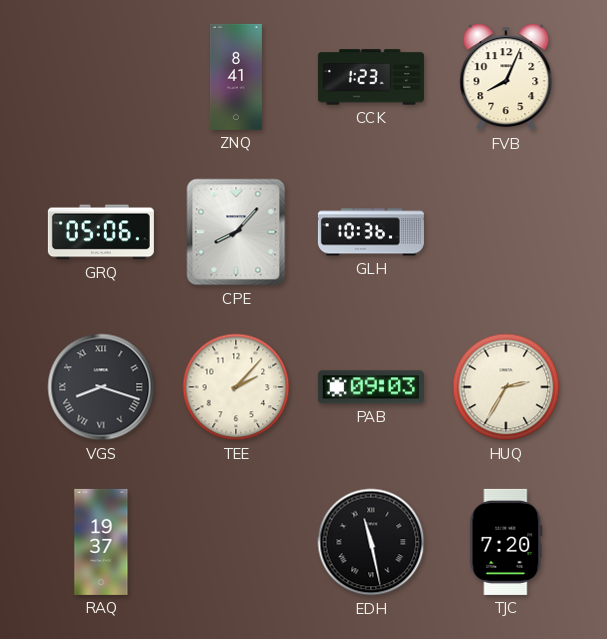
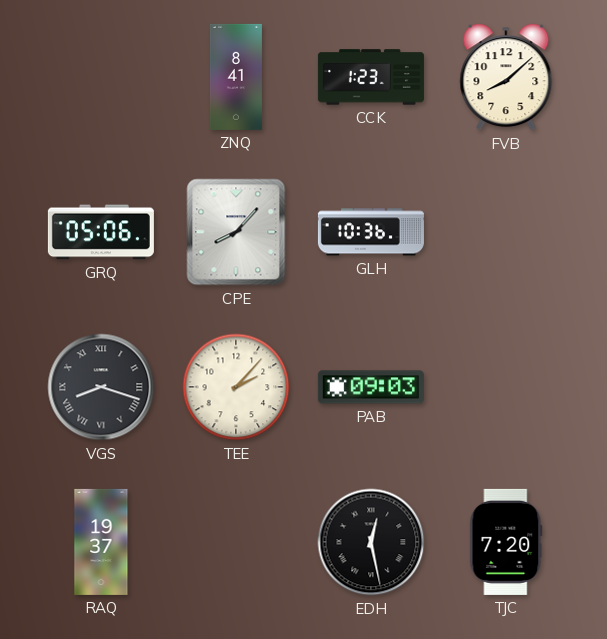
FVB: 8:04 -> 8:08
HUQ: 2:35 -> none
EDH: 11:28 -> 12:28
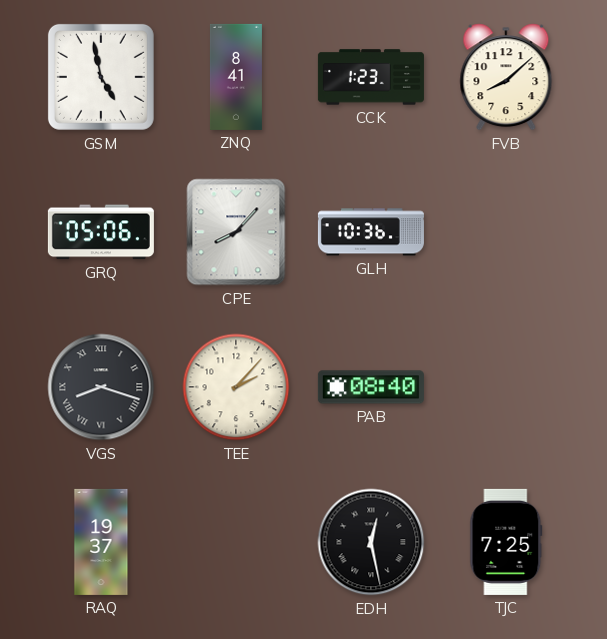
GSM: none -> 4:58
PAB: 09:03 -> 08:40
TJC: 7:20 -> 7:25
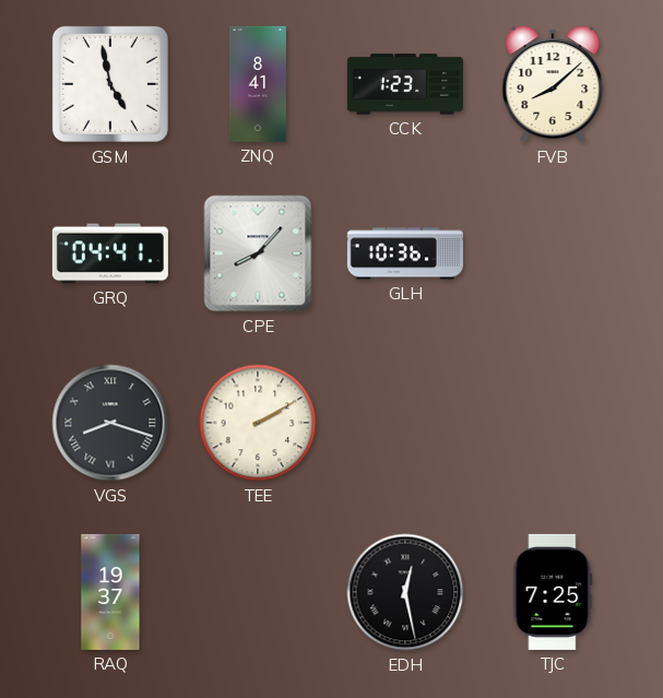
GRQ: 05:06 -> 04:41
TEE: 2:07 -> 2:10
PAB: 08:40 -> none
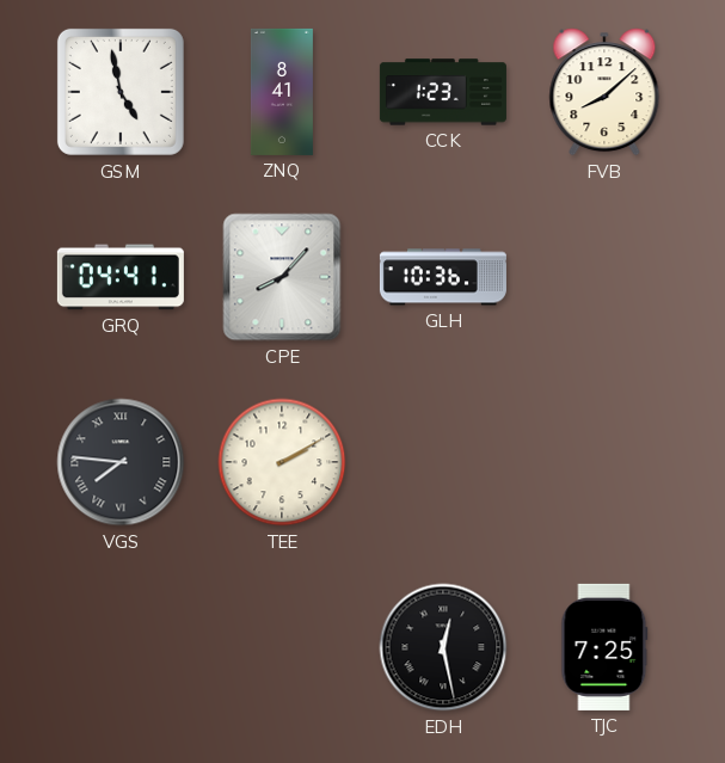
VGS: 8:18 -> 7:46
RAQ: 19:37 -> none
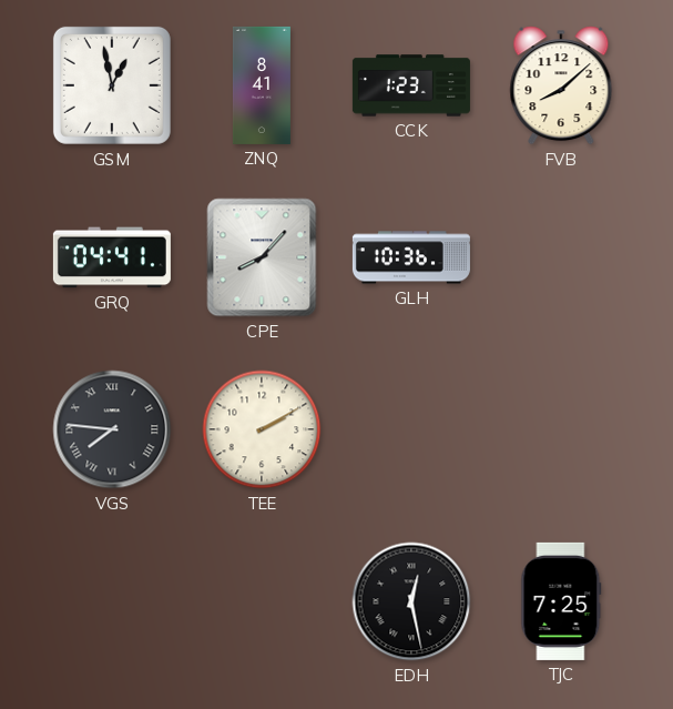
GSM: 4:58 -> 12:58
